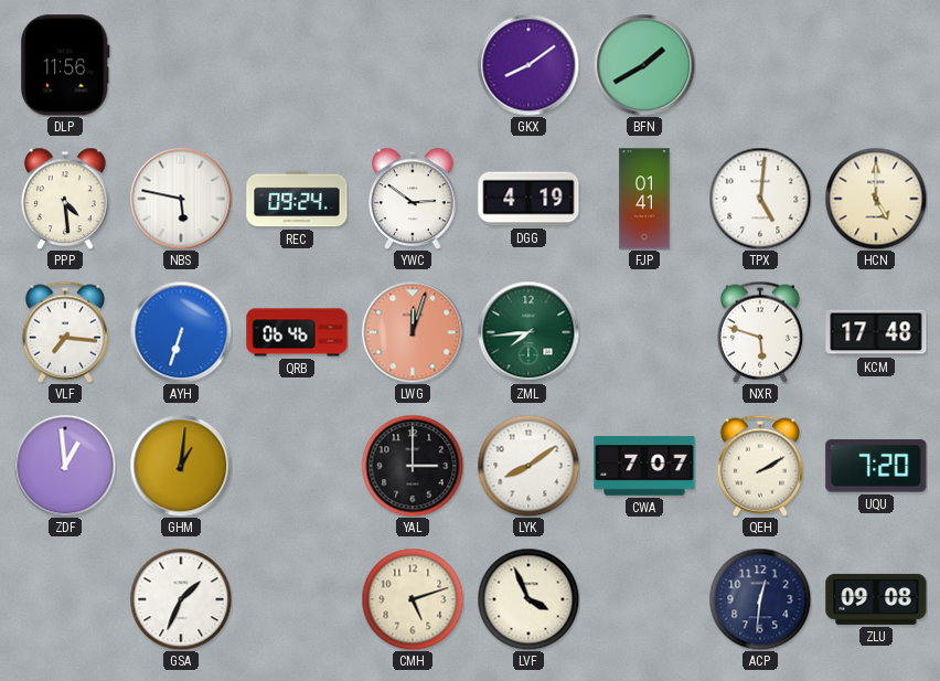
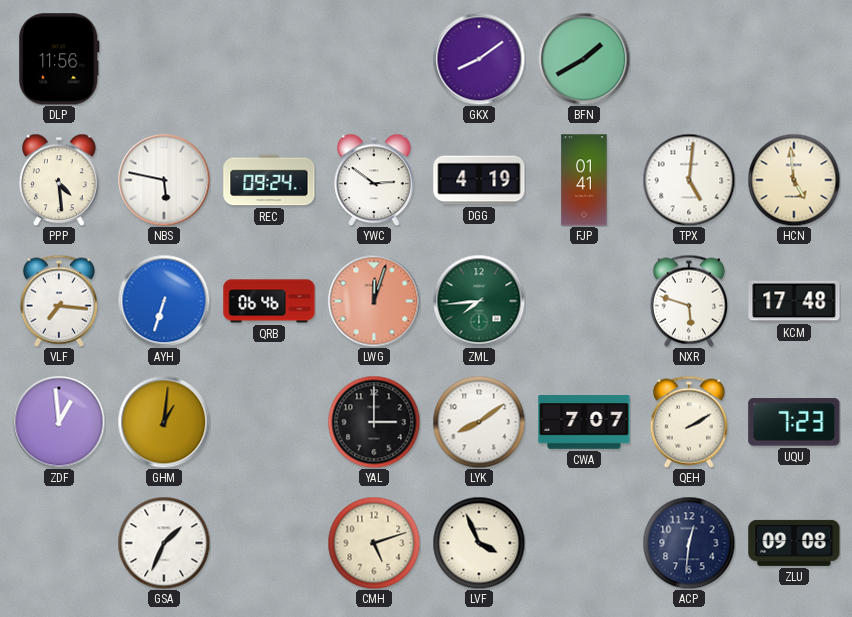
HCN: 5:00 -> 4:59
UQU: 7:20 -> 7:23
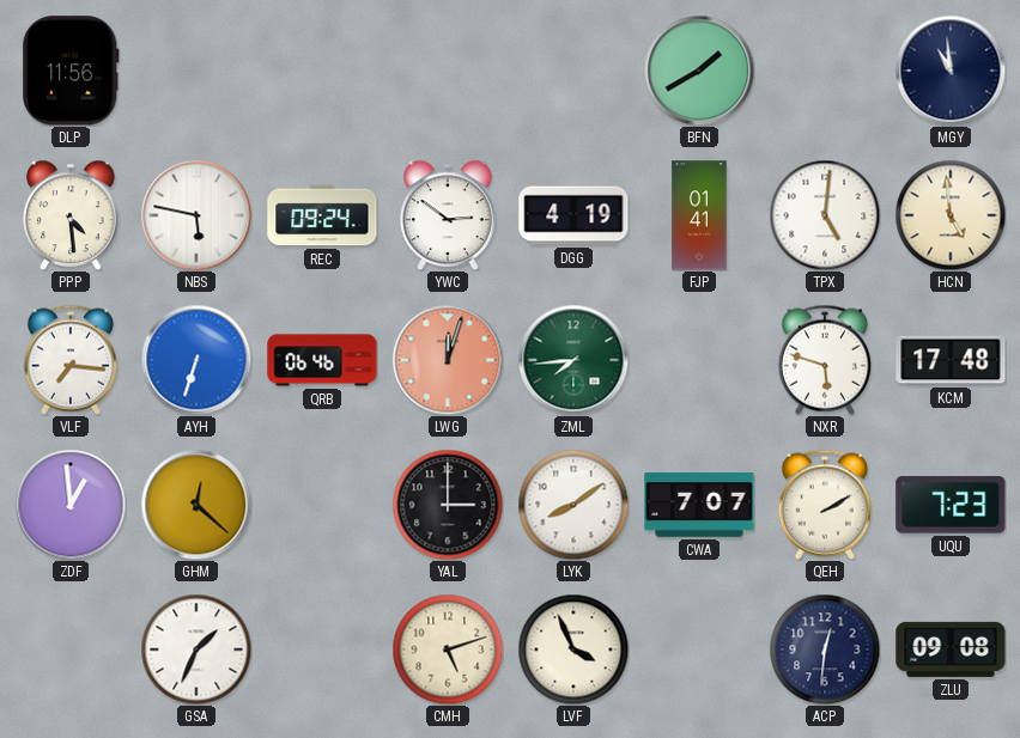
GKX: 8:09 -> none
MGY: none -> 10:59
GHM: 1:01 -> 12:22
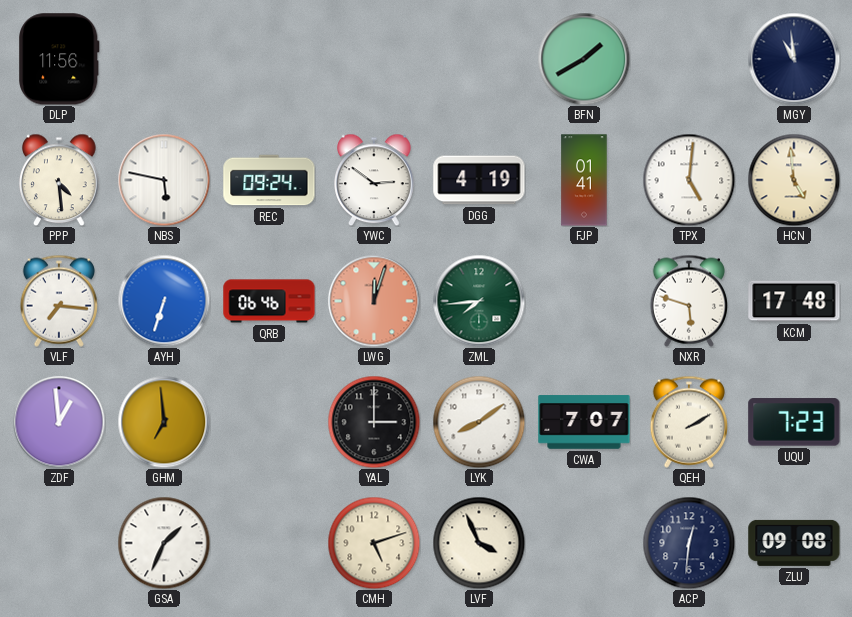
GHM: 12:22 -> 6:59
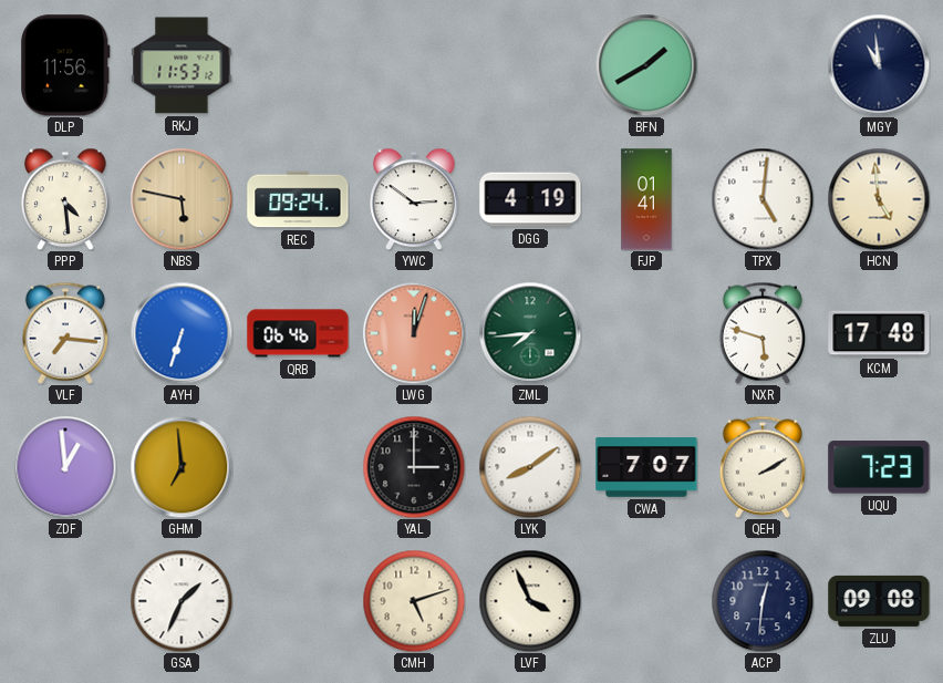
RKJ: none -> 11:53
NBS dial: white -> champagne
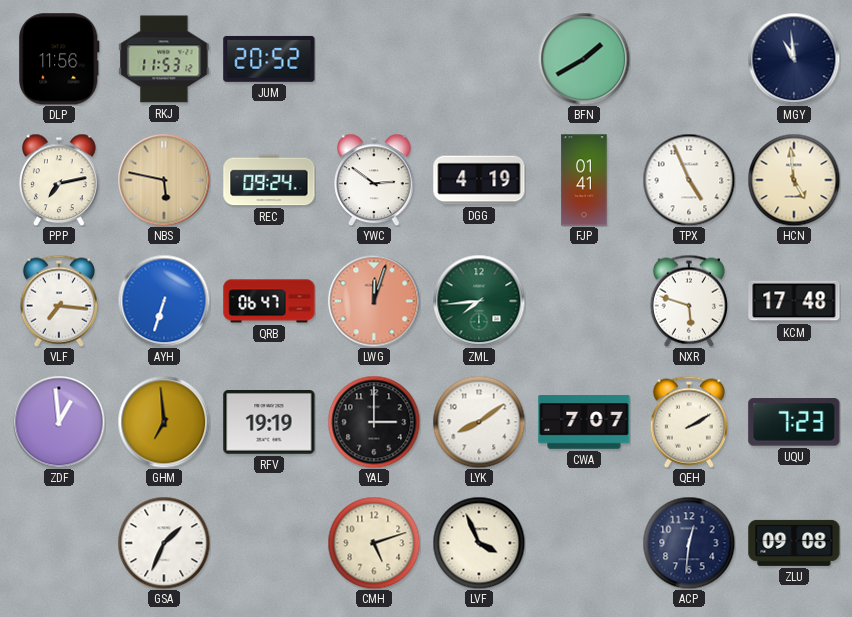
JUM: none -> 20:52
PPP: 4:29 -> 7:13
TPX: 5:01 -> 4:56
QRB: 06:46 -> 06:47
RFV: none -> 19:19
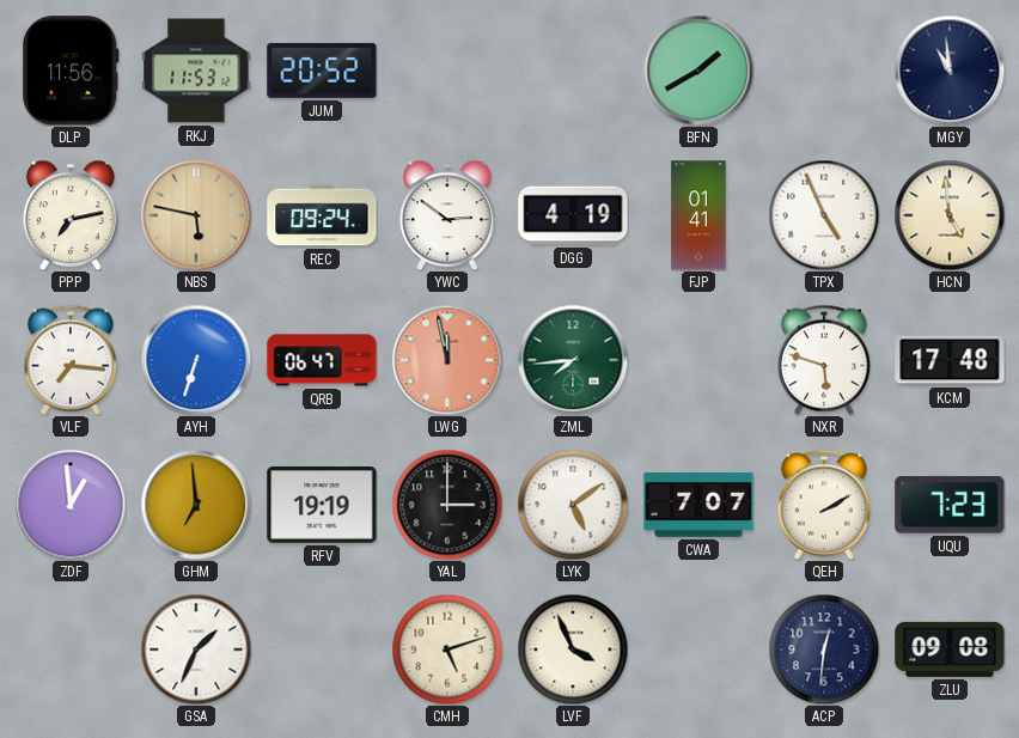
LWG: 12:03 -> 11:58
LYK: 8:09 -> 5:09
